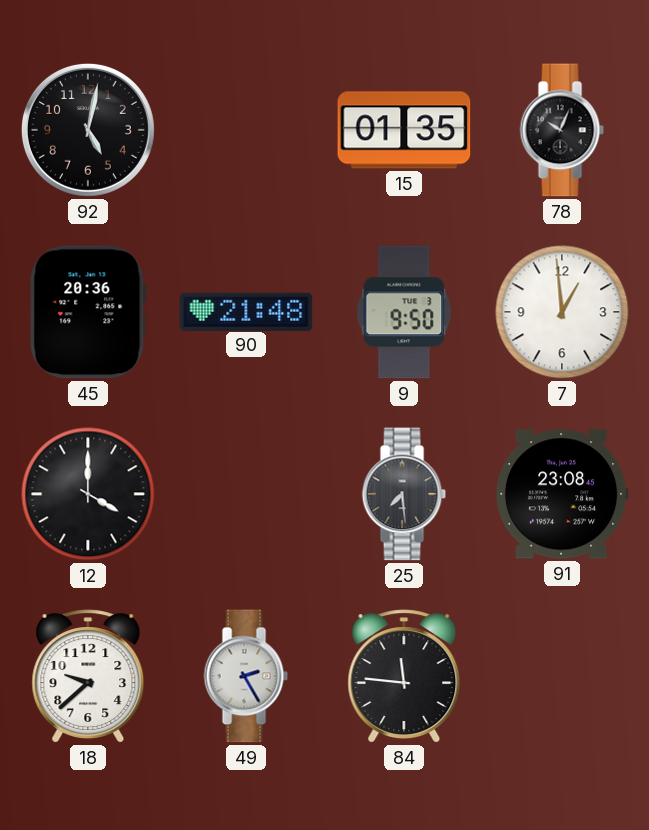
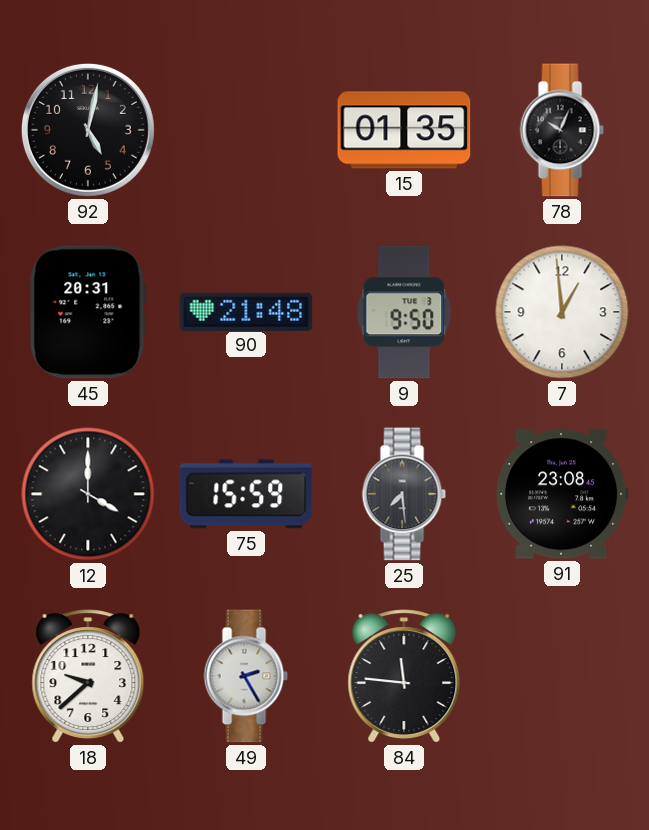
45: 20:36 -> 20:31
75: none -> 15:59
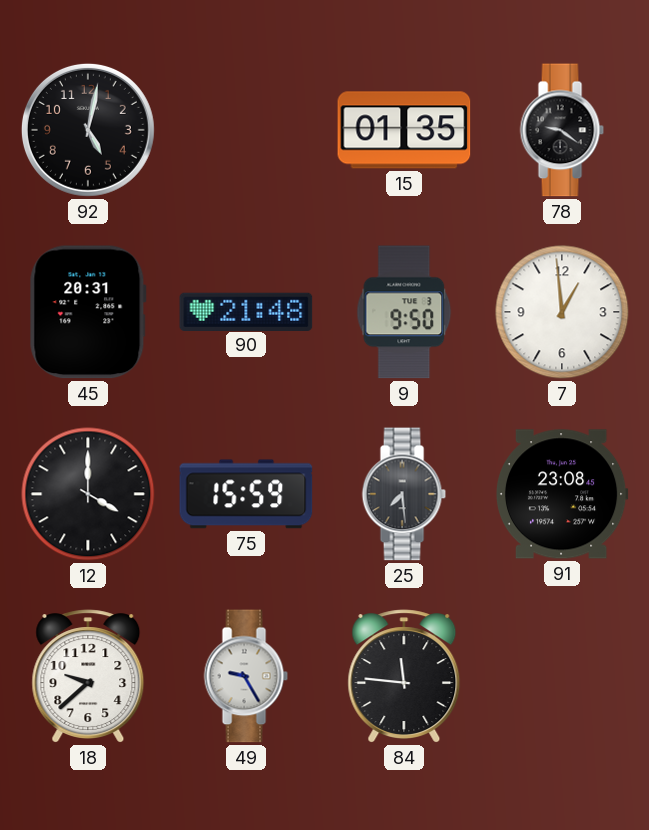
78: 10:04 -> 9:21
49: 2:25 -> 9:25
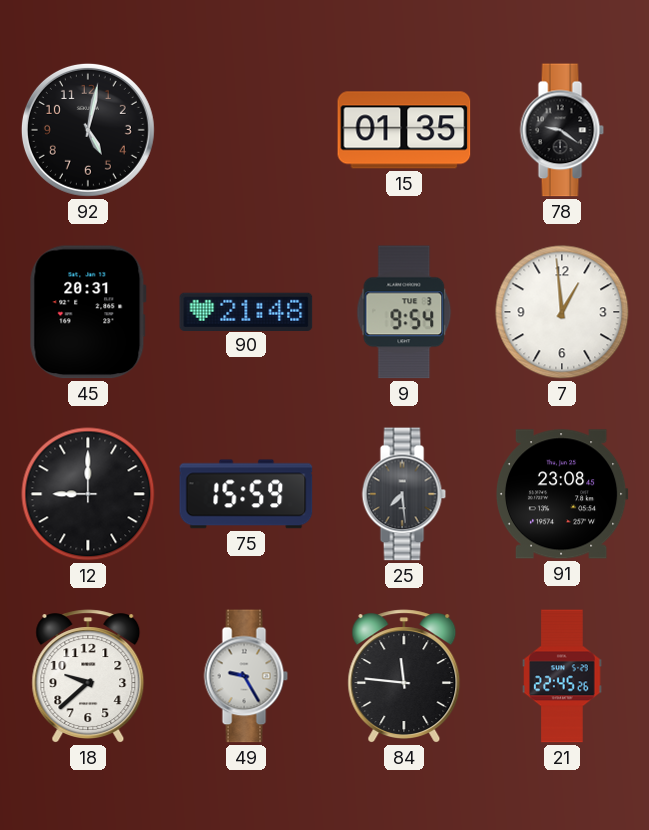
9: 9:50 -> 9:54
12: 4:00 -> 9:00
21: none -> 22:45
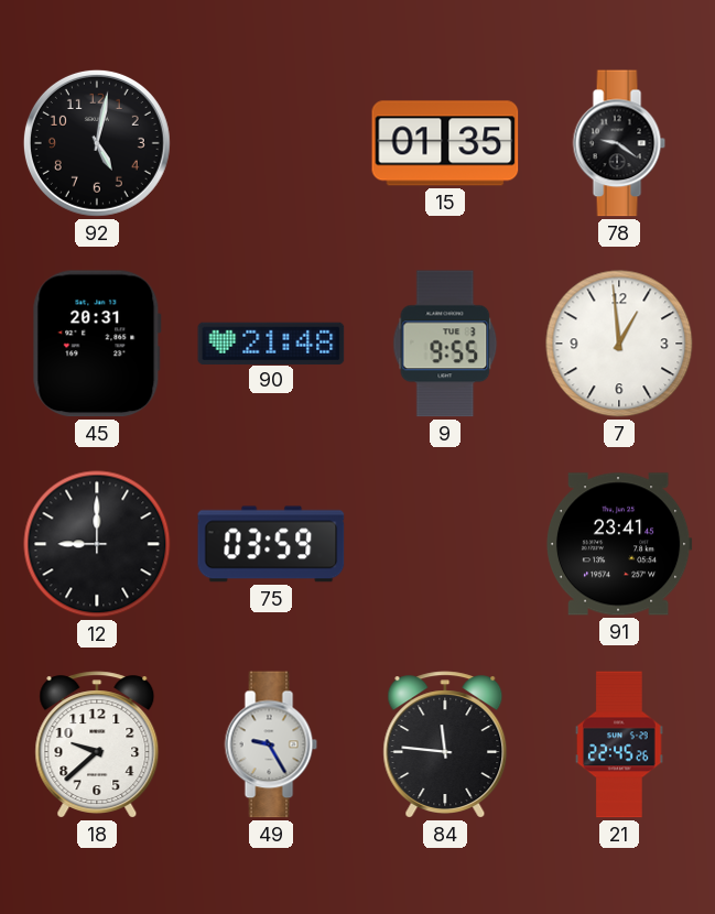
9: 9:54 -> 9:55
75: 15:59 -> 03:59
25: 7:29 -> none
91: 23:08 -> 23:41
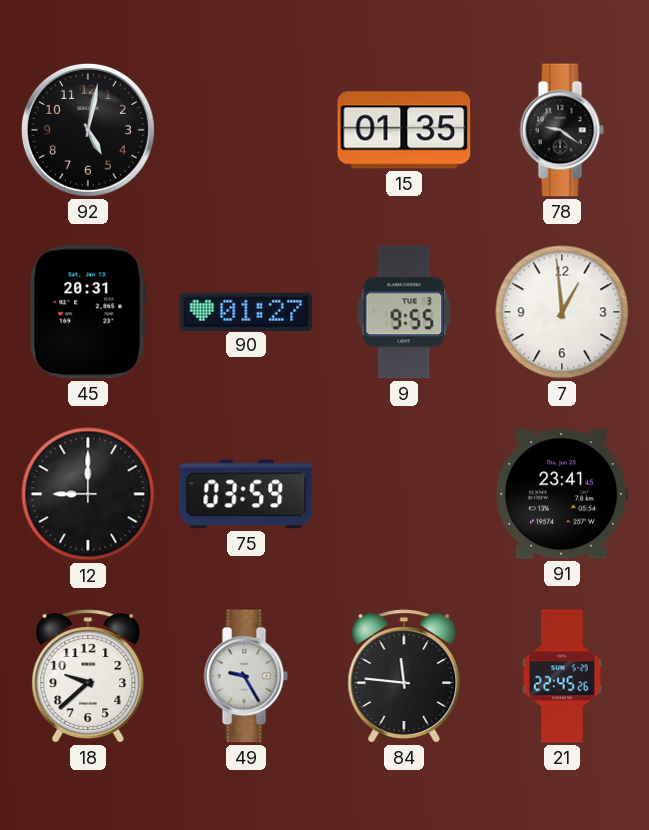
90: 21:48 -> 01:27
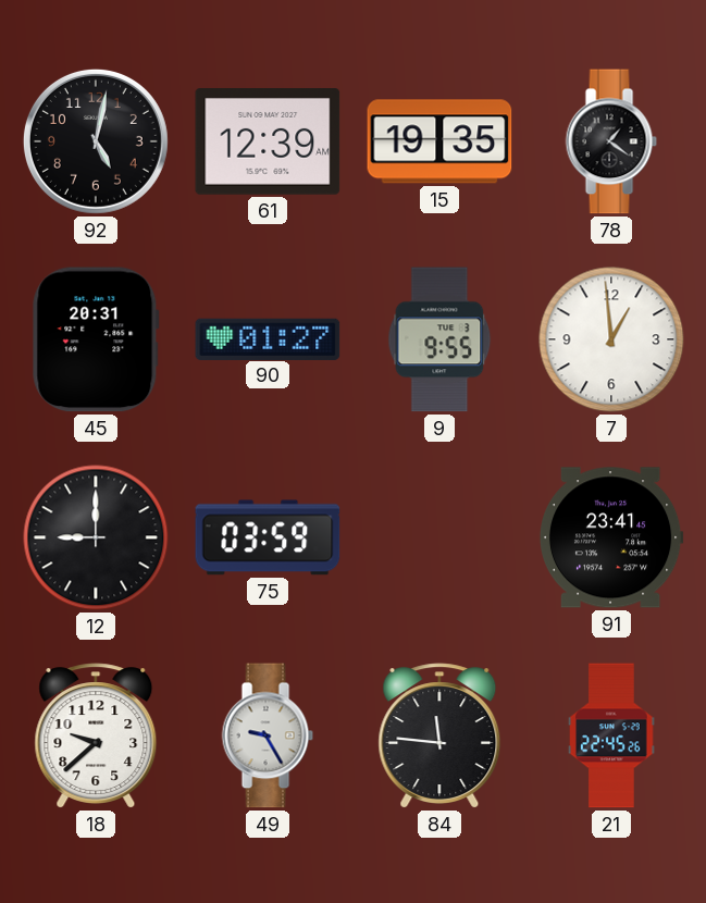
61: none -> 12:39
15: 01:35 -> 19:35
78: 9:21 -> 1:21
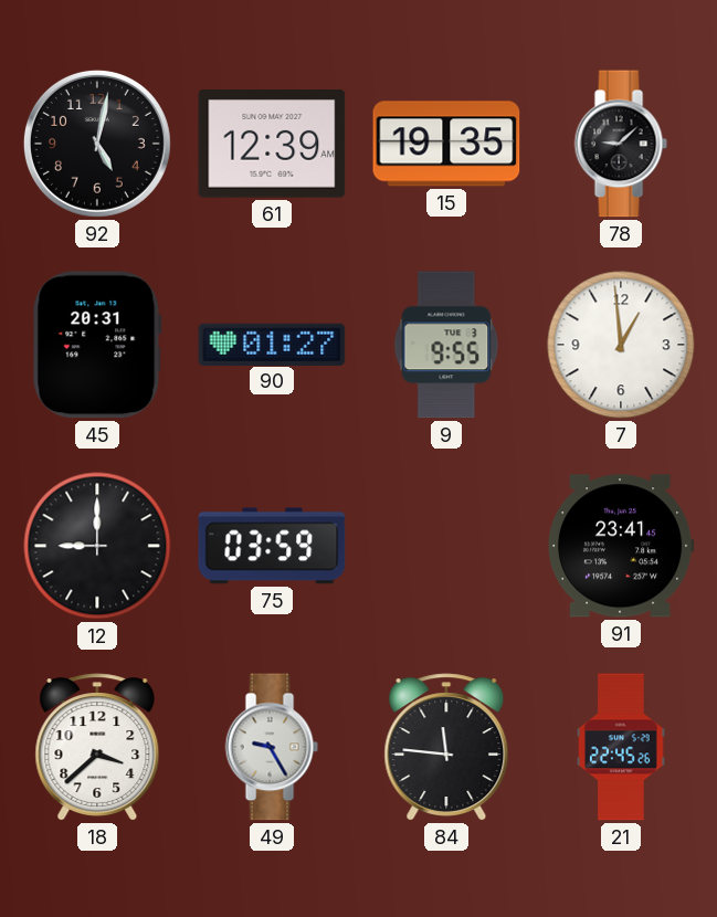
78: 1:21 -> 9:08
18: 9:38 -> 3:38
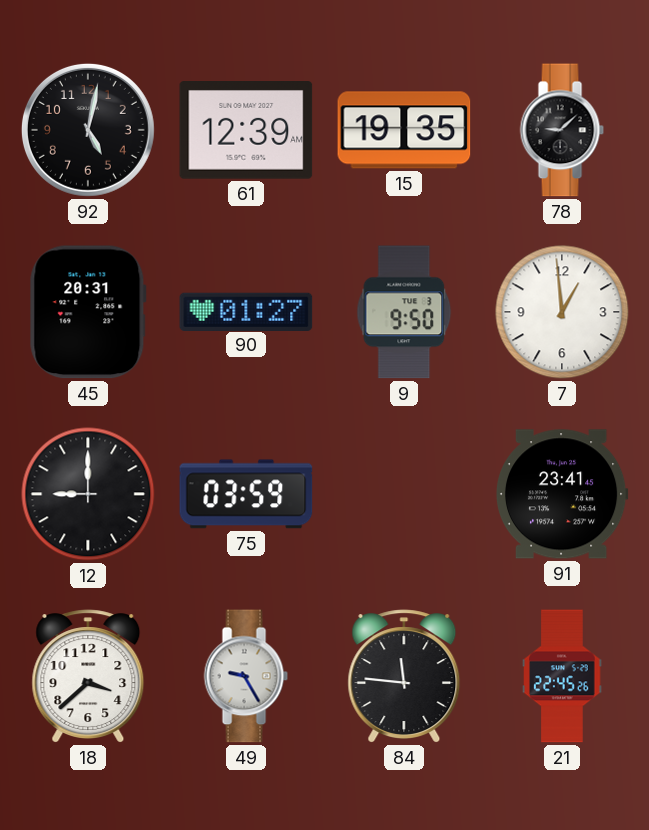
9: 9:55 -> 9:50
